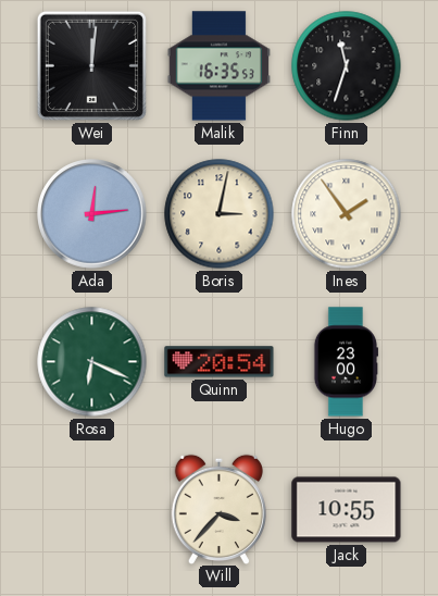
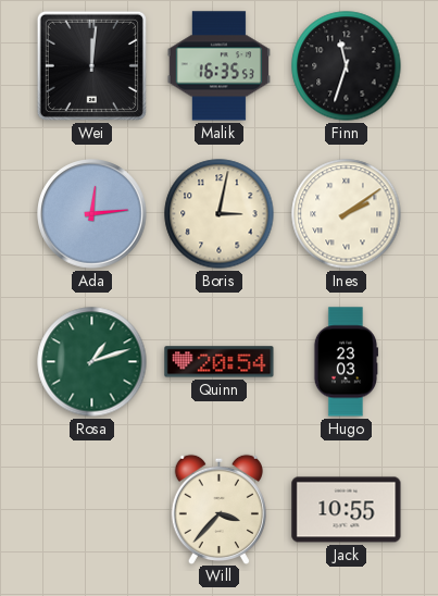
Ines: 1:54 -> 2:09
Rosa: 6:19 -> 1:12
Hugo: 23:00 -> 23:03
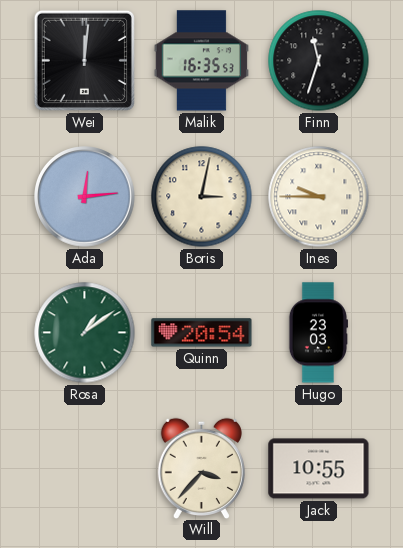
Ines: 2:09 -> 9:45
Rosa: 1:12 -> 1:09
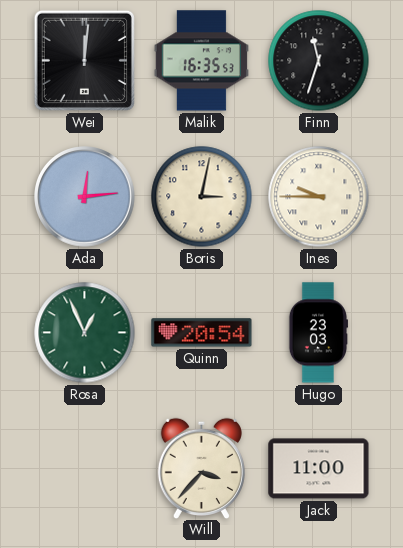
Rosa: 1:09 -> 12:56
Jack: 10:55 -> 11:00
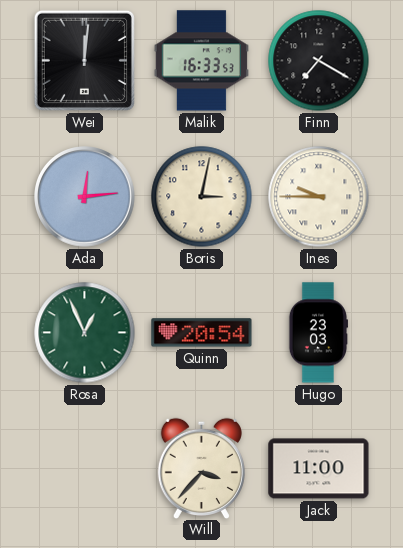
Malik: 16:35 -> 16:33
Finn: 11:33 -> 7:20
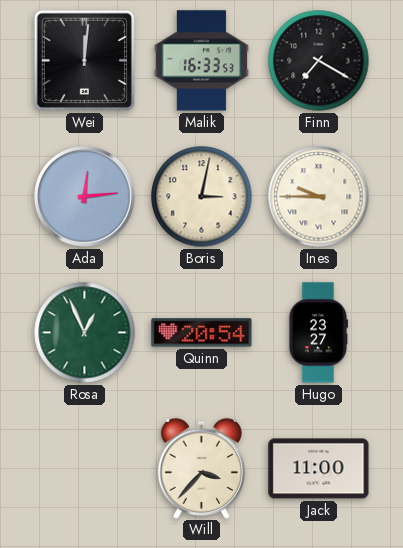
Hugo: 23:03 -> 23:27
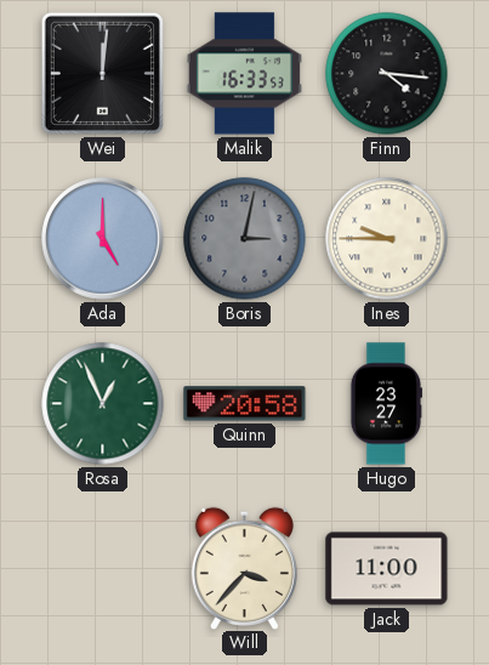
Finn: 7:20 -> 4:16
Ada: 12:14 -> 5:00
Boris dial: cream -> grey
Quinn: 20:54 -> 20:58
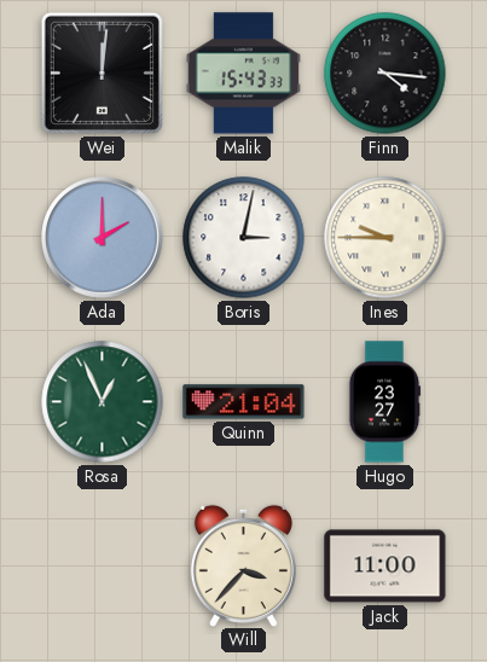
Malik: 16:33 -> 15:43
Ada: 5:00 -> 2:00
Boris dial: grey -> white
Quinn: 20:58 -> 21:04
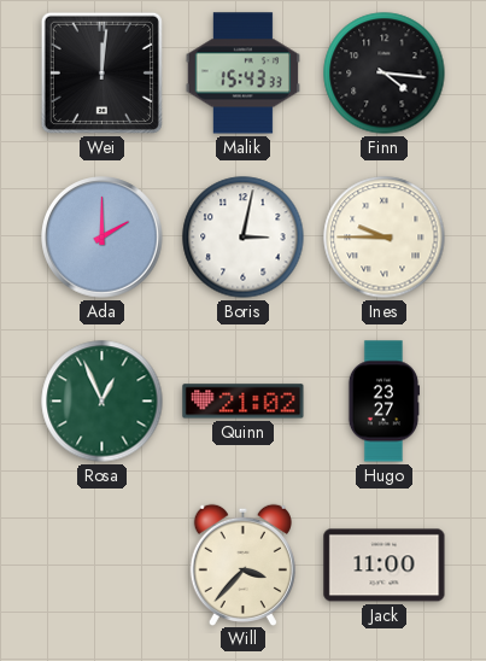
Quinn: 21:04 -> 21:02
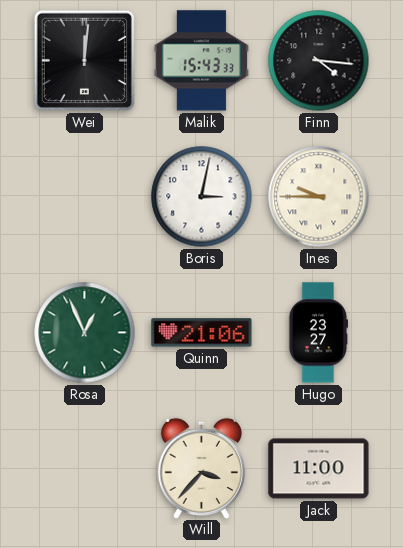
Ada: 2:00 -> none
Quinn: 21:02 -> 21:06
